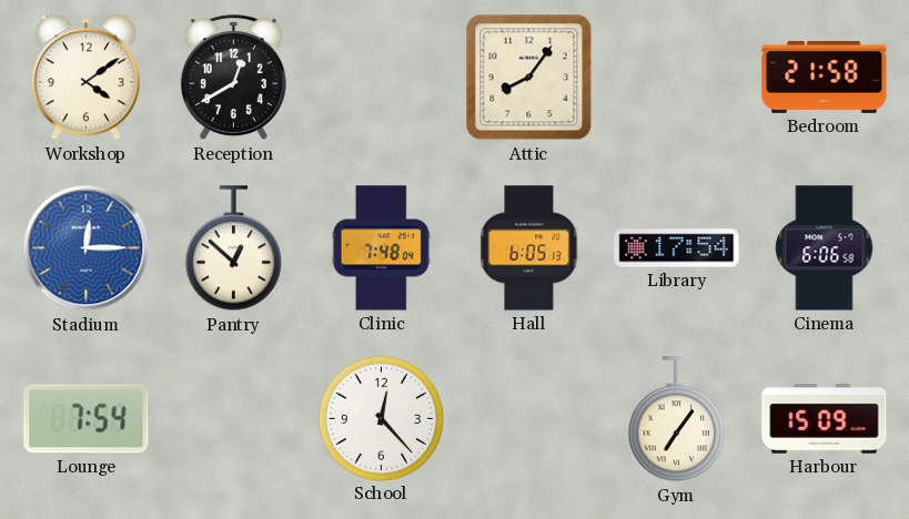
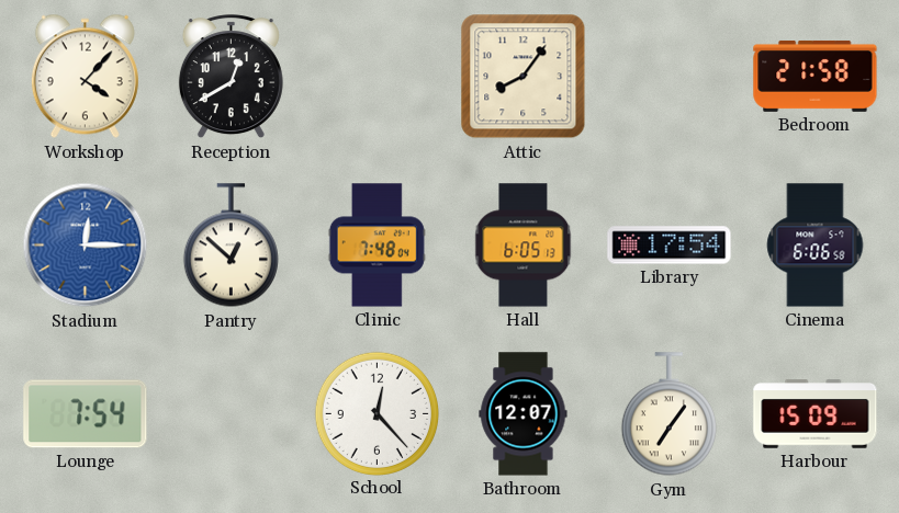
Workshop: 4:09 -> 4:07
Bathroom: none -> 12:07
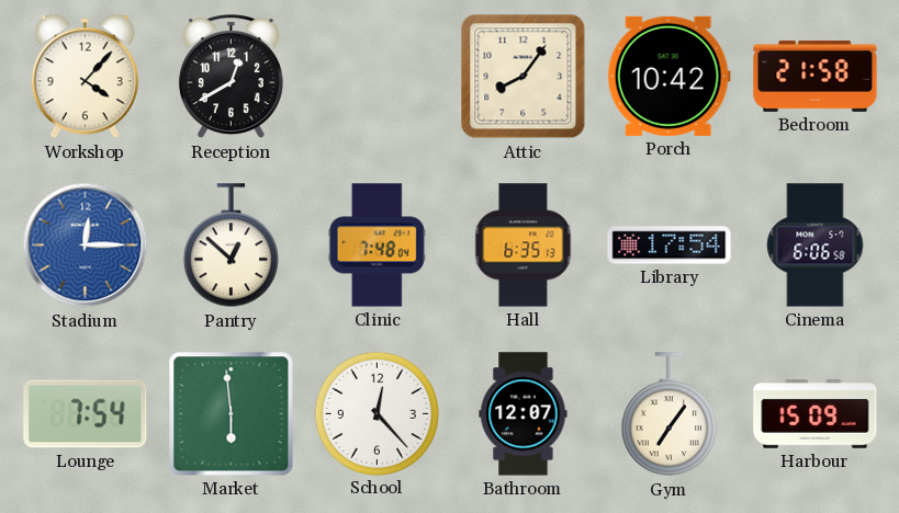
Porch: none -> 10:42
Hall: 6:05 -> 6:35
Market: none -> 5:59
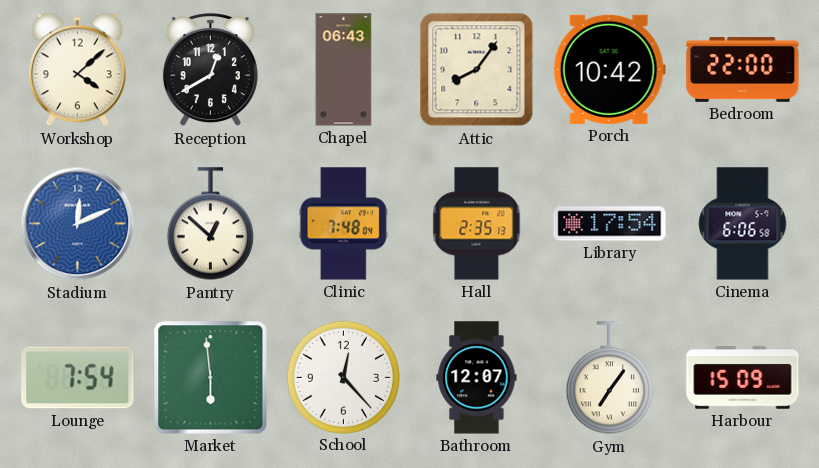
Workshop: 4:07 -> 4:08
Chapel: none -> 06:43
Bedroom: 21:58 -> 22:00
Stadium: 12:15 -> 12:11
Hall: 6:35 -> 2:35
